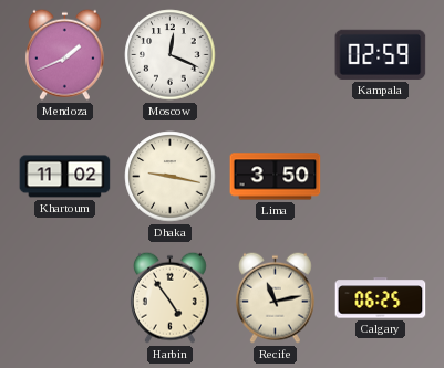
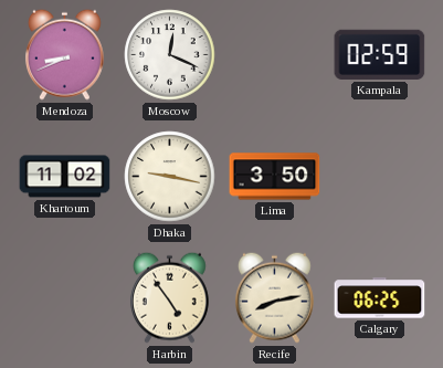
Mendoza: 1:41 -> 8:41
Recife: 11:13 -> 8:13
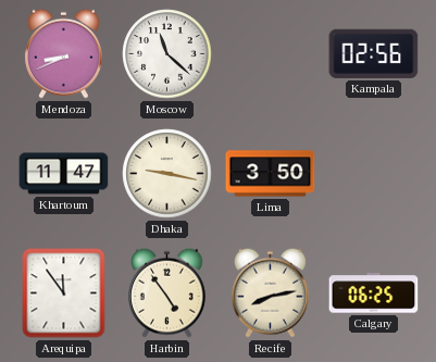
Moscow: 12:19 -> 11:22
Kampala: 02:59 -> 02:56
Khartoum: 11:02 -> 11:47
Arequipa: none -> 11:54
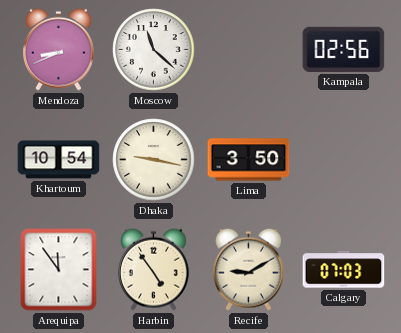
Khartoum: 11:47 -> 10:54
Recife: 8:13 -> 9:10
Calgary: 06:25 -> 07:03
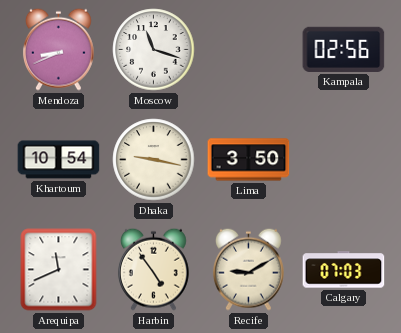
Moscow: 11:22 -> 11:18
Arequipa: 11:54 -> 11:41
